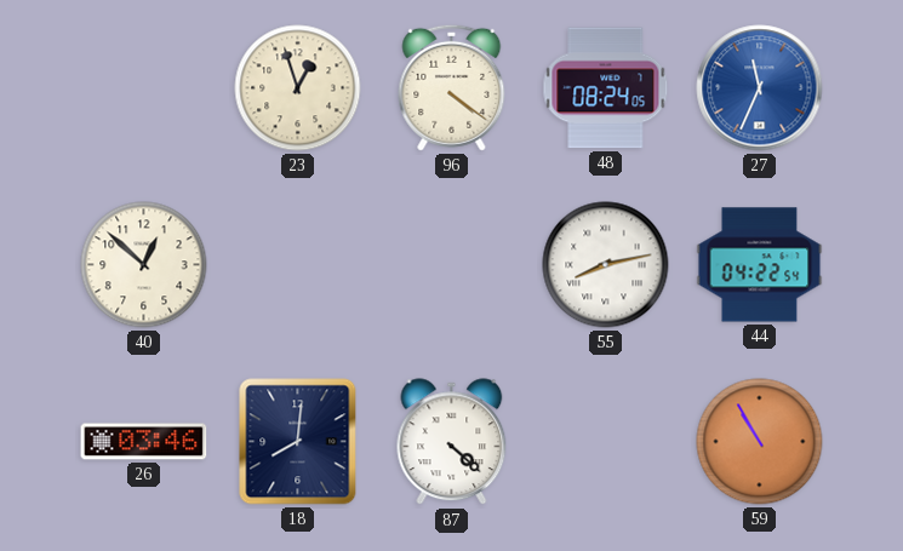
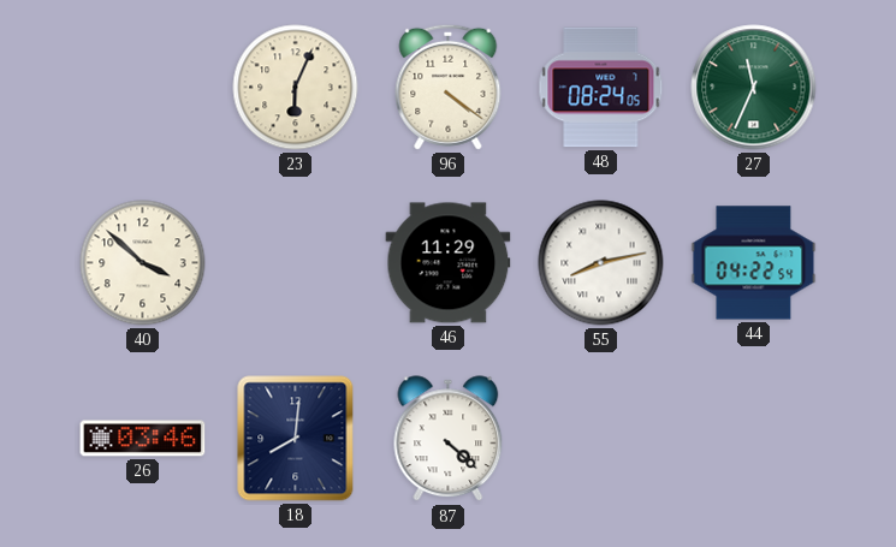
23: 12:57 -> 6:04
27 dial: blue -> green
40: 12:52 -> 3:52
46: none -> 11:29
59: 10:55 -> none
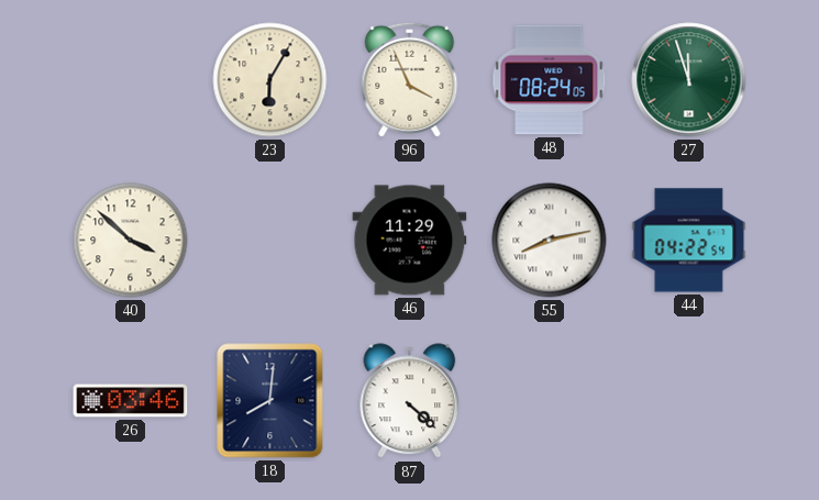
23: 6:04 -> 6:05
96: 4:21 -> 3:56
27: 11:34 -> 11:57
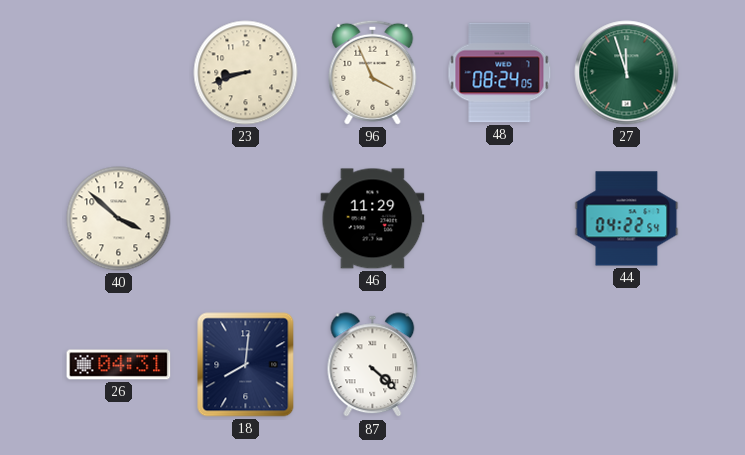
23: 6:05 -> 8:42
55: 8:13 -> none
26: 03:46 -> 04:31
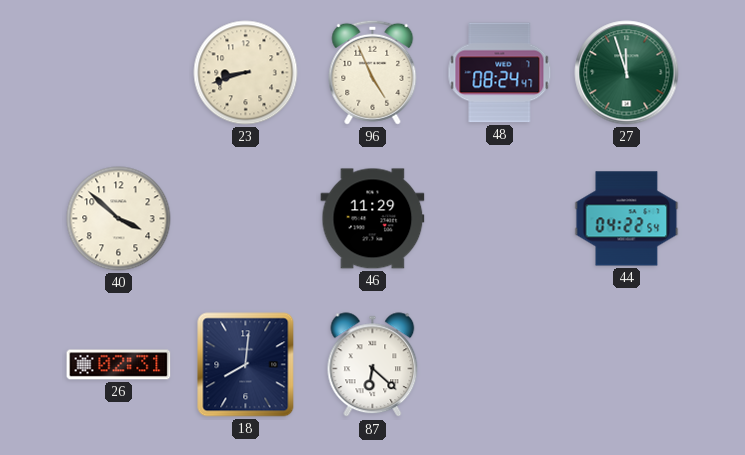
96: 3:56 -> 4:56
48: 08:24:05 -> 08:24:47
26: 04:31 -> 02:31
87: 4:22 -> 6:22
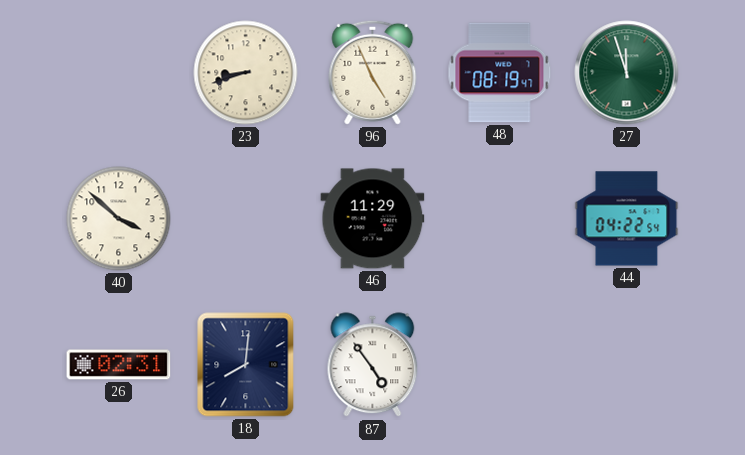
48: 08:24 -> 08:19
87: 6:22 -> 4:54
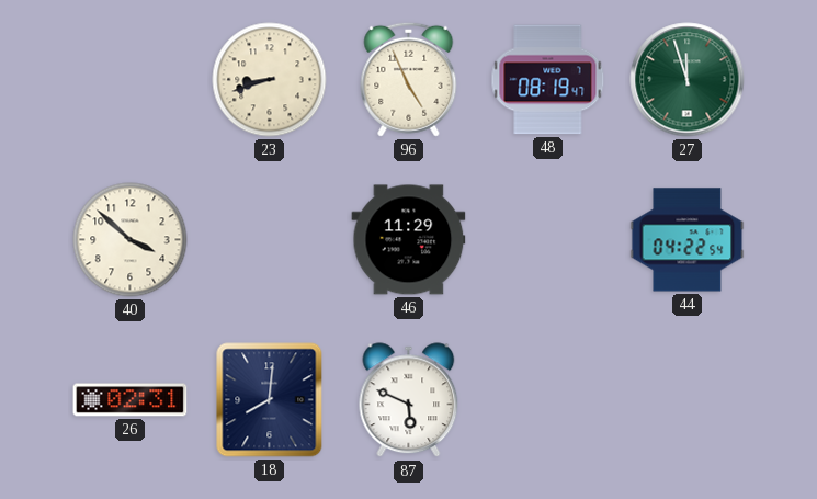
87: 4:54 -> 5:49
